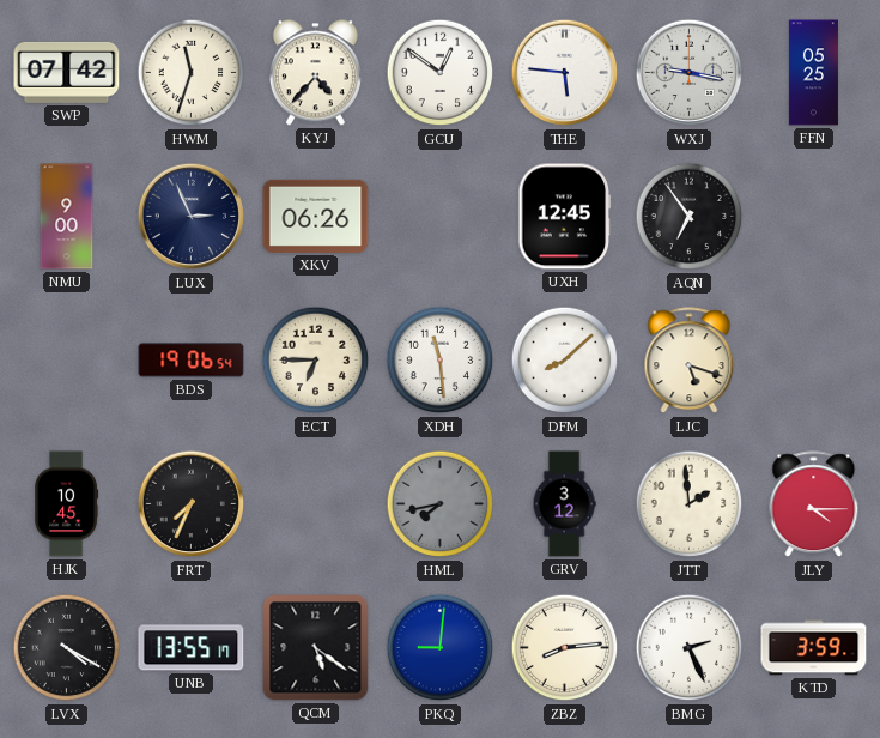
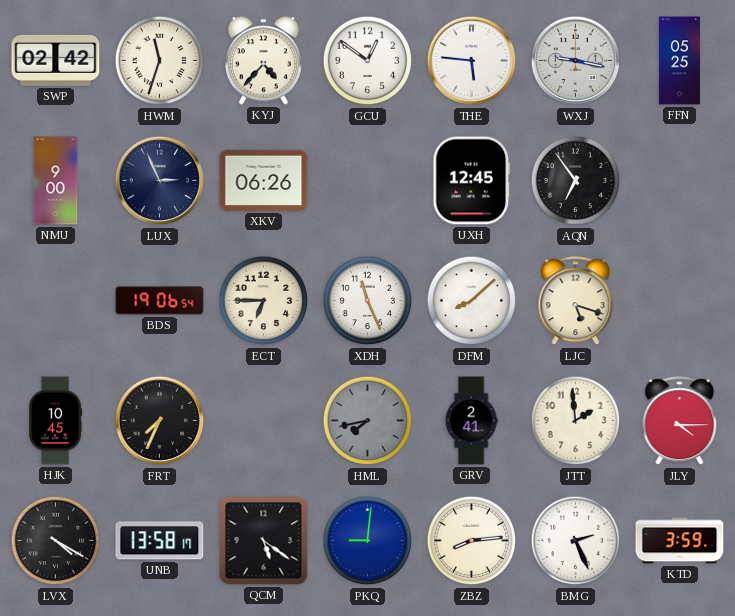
SWP: 07:42 -> 02:42
XDH: 11:29 -> 11:26
GRV: 3:12 -> 2:41
UNB: 13:55 -> 13:58
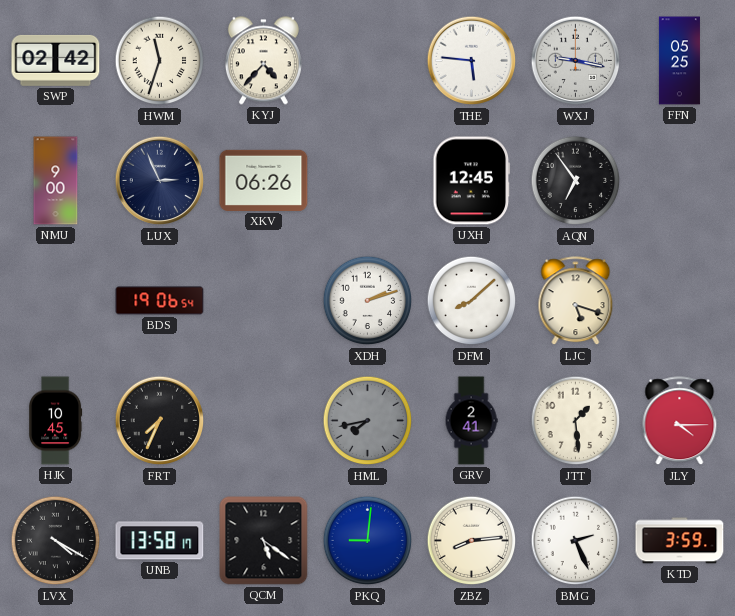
GCU: 12:51 -> none
ECT: 6:45 -> none
XDH: 11:26 -> 2:12
JTT: 1:59 -> 1:29
